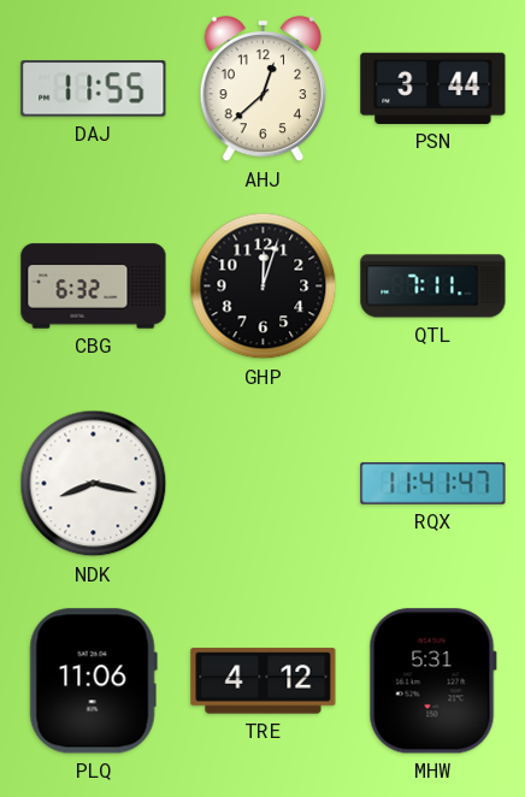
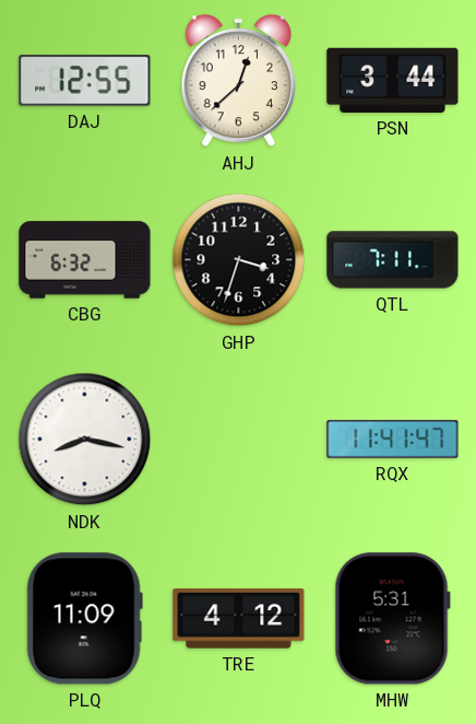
DAJ: 11:55 -> 12:55
GHP: 12:03 -> 3:33
PLQ: 11:06 -> 11:09
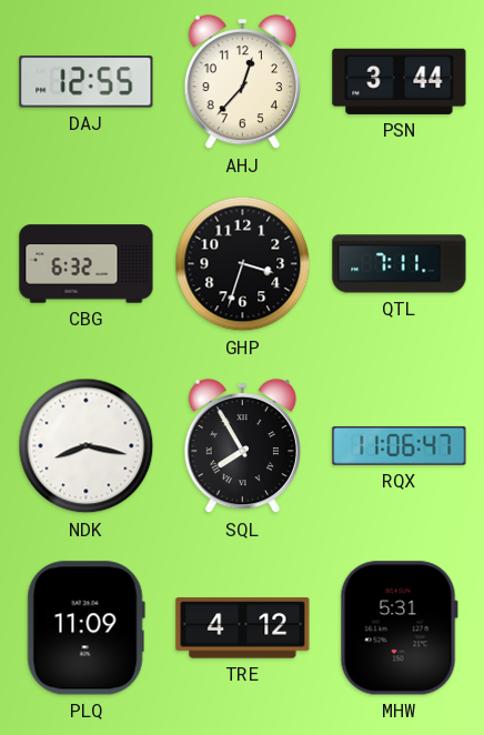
AHJ: 12:38 -> 12:37
SQL: none -> 7:55
RQX: 11:41 -> 11:06
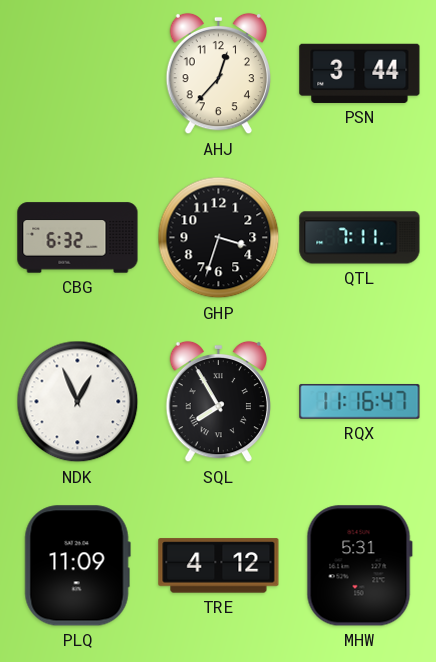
DAJ: 12:55 -> none
NDK: 8:17 -> 12:56
RQX: 11:06 -> 11:16
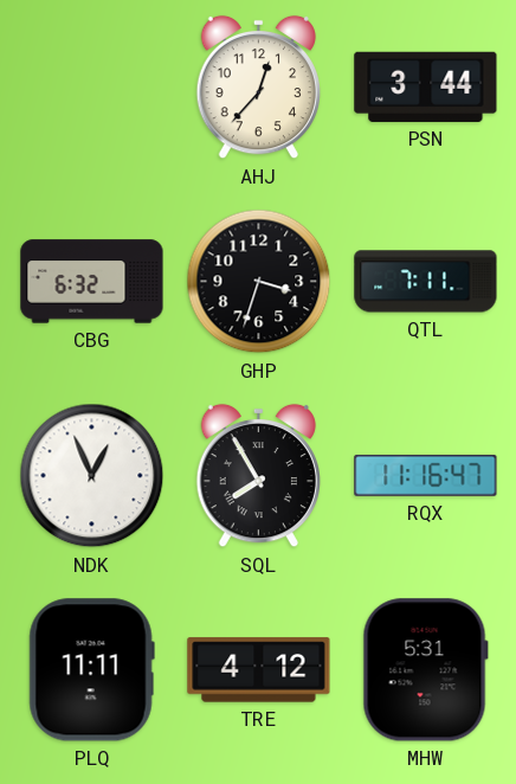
PLQ: 11:09 -> 11:11
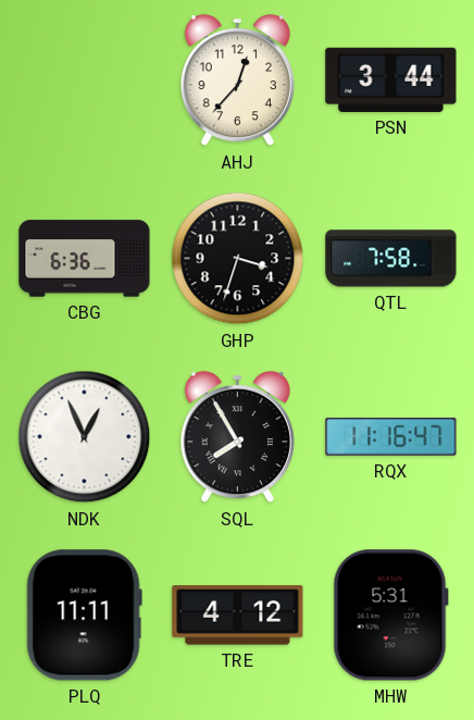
CBG: 6:32 -> 6:36
QTL: 7:11 -> 7:58
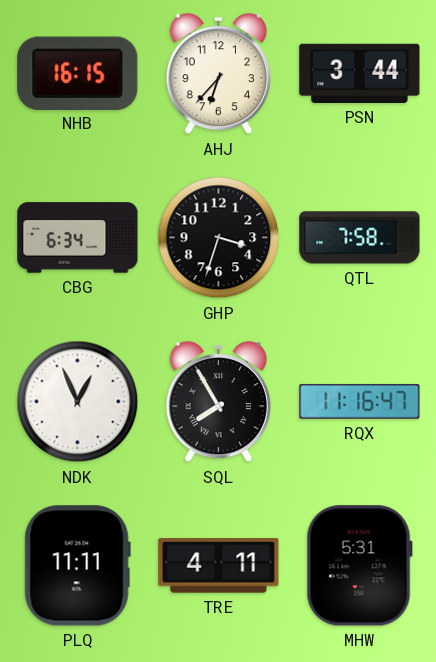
NHB: none -> 16:15
AHJ: 12:37 -> 6:37
CBG: 6:36 -> 6:34
TRE: 4:12 -> 4:11
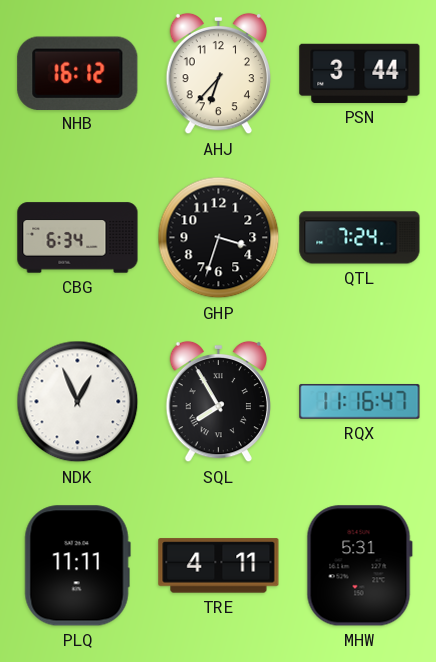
NHB: 16:15 -> 16:12
QTL: 7:58 -> 7:24
